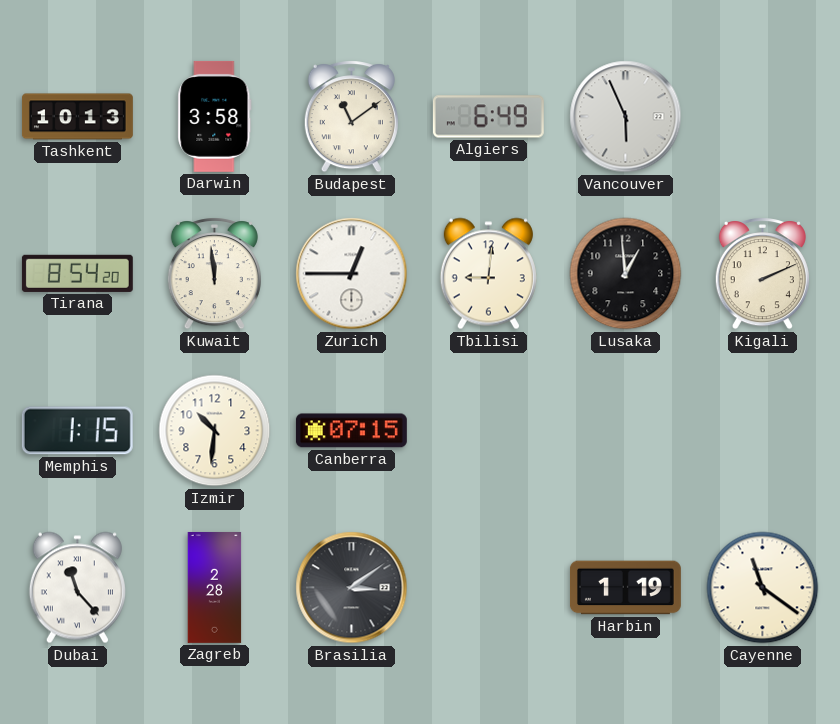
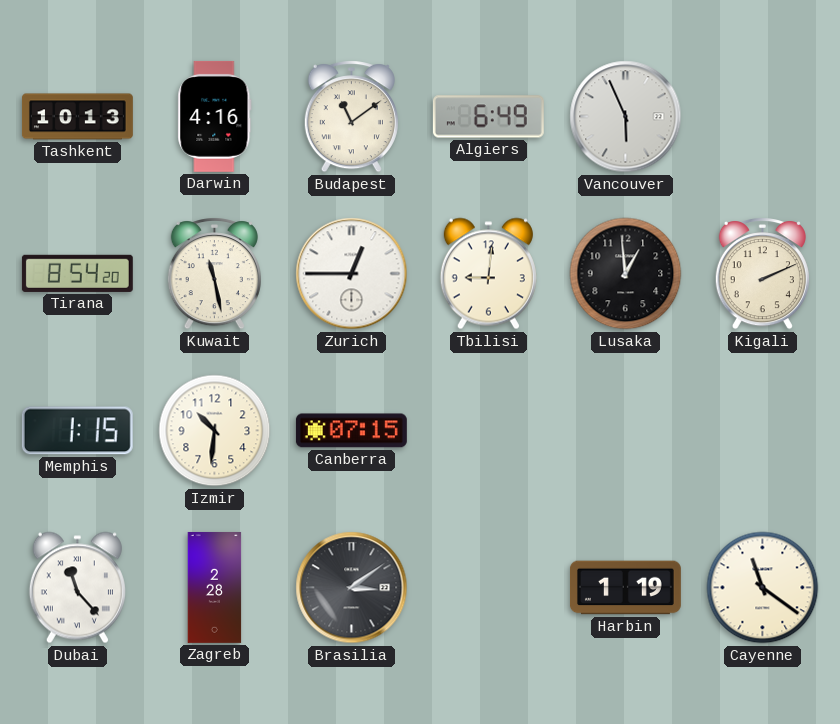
Darwin: 3:58 -> 4:16
Kuwait: 11:59 -> 11:28
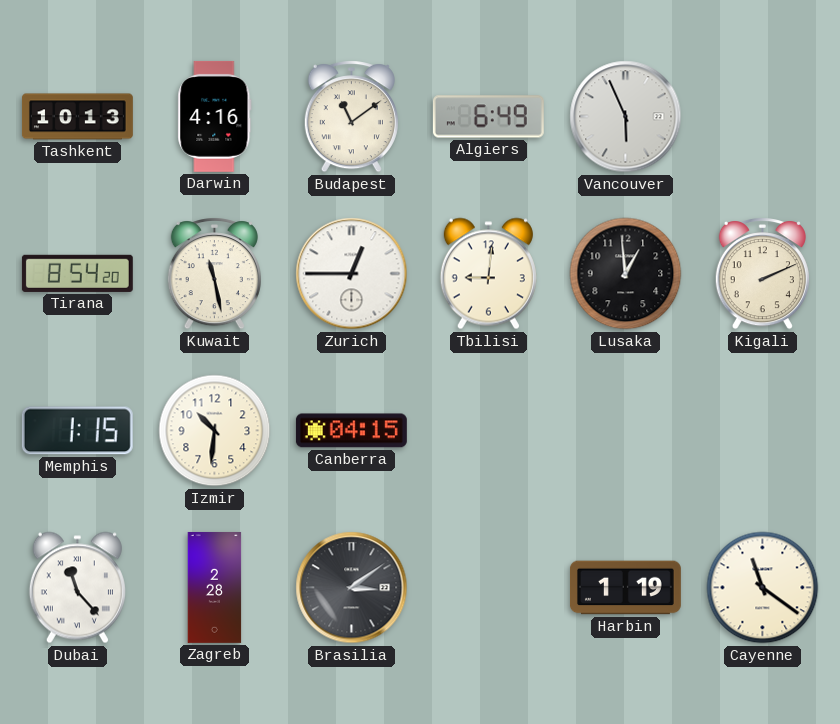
Canberra: 07:15 -> 04:15
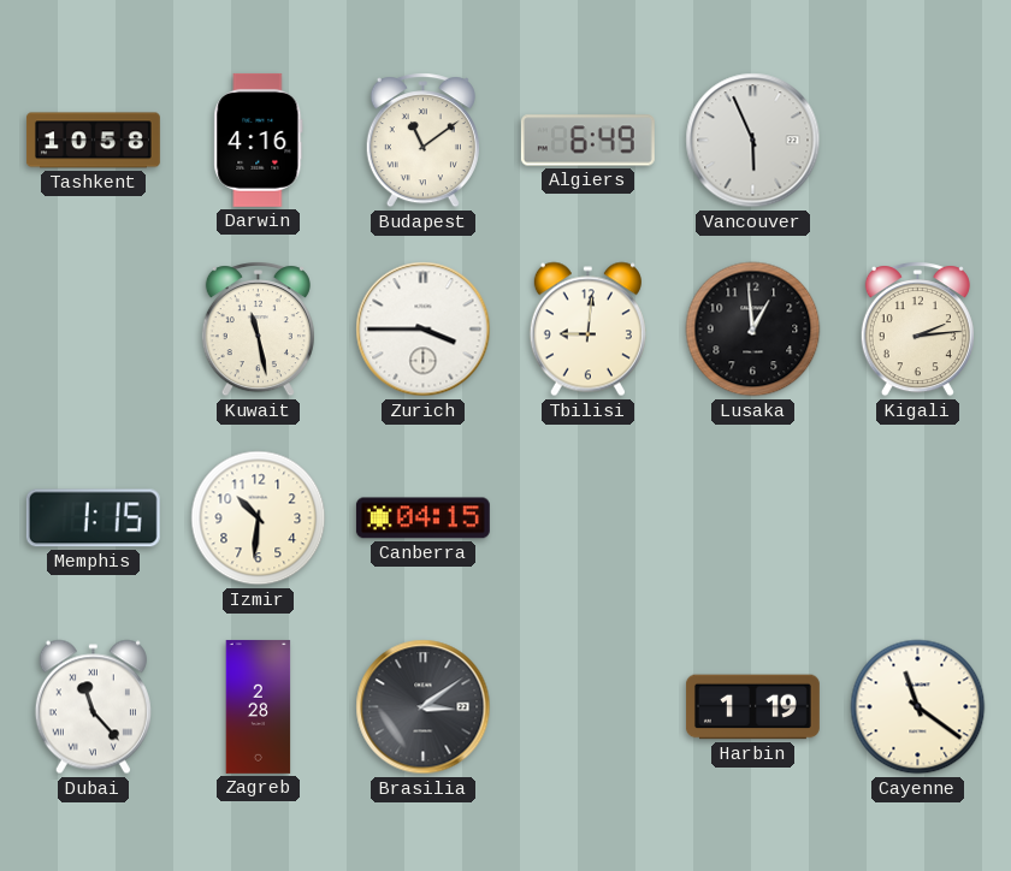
Tashkent: 10:13 -> 10:58
Tirana: 8:54 -> none
Zurich: 12:45 -> 3:45
Kigali: 2:11 -> 2:14
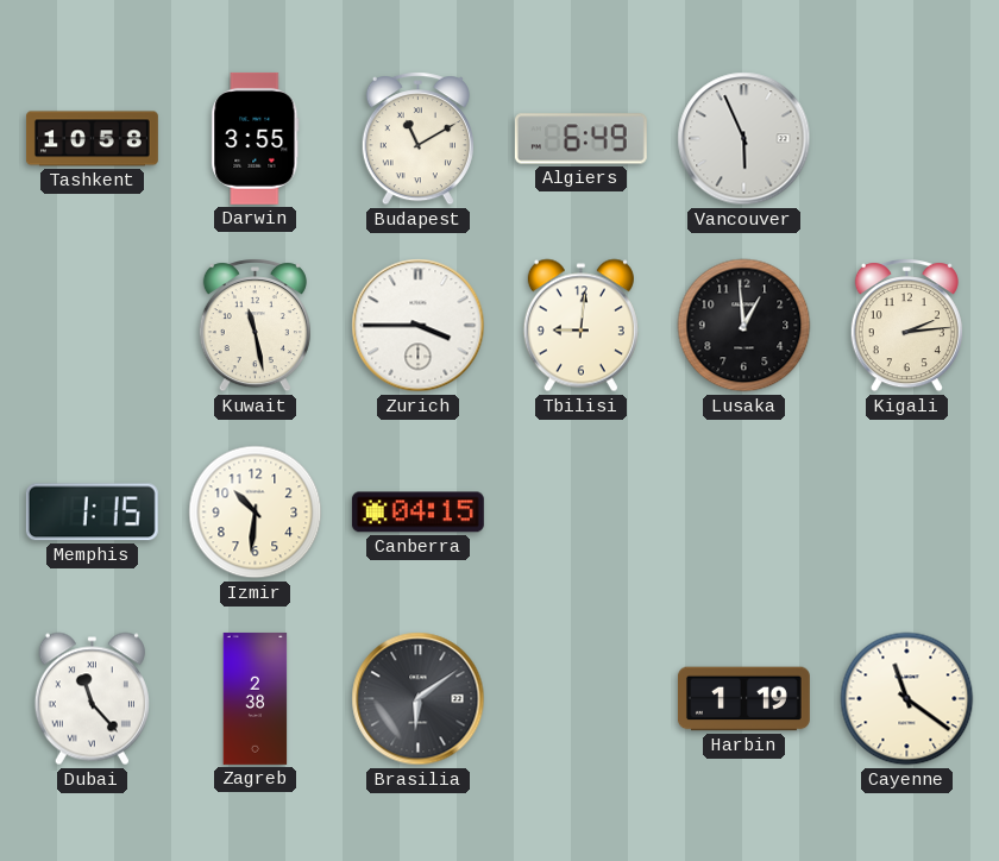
Darwin: 4:16 -> 3:55
Budapest: 11:09 -> 11:10
Zagreb: 2:28 -> 2:38
Brasilia: 3:09 -> 6:09
